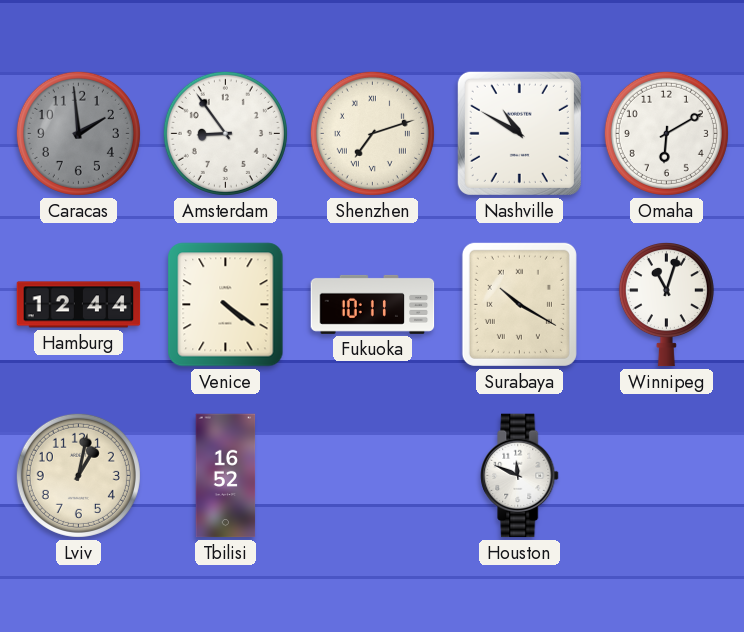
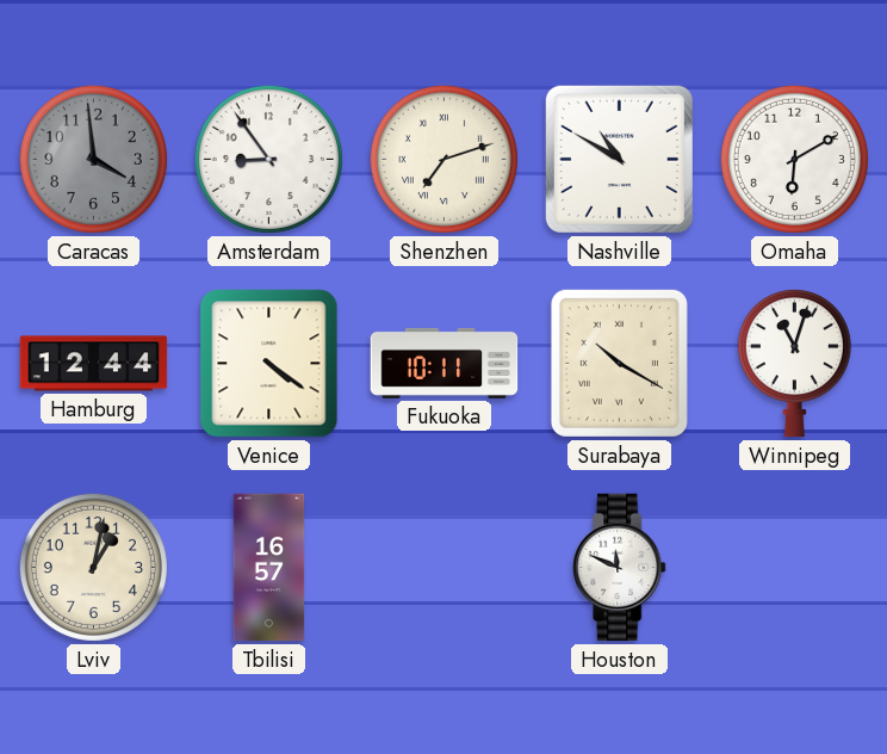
Caracas: 1:59 -> 3:59
Tbilisi: 16:52 -> 16:57
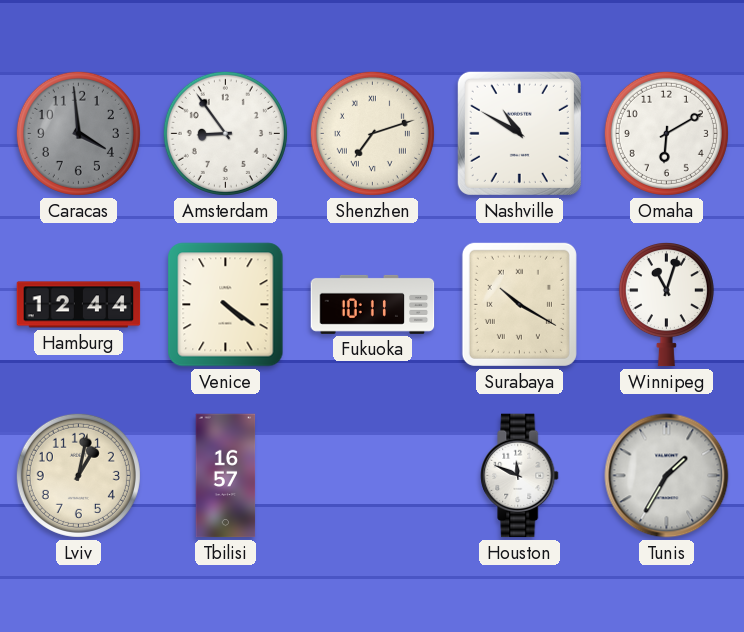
Tunis: none -> 1:35
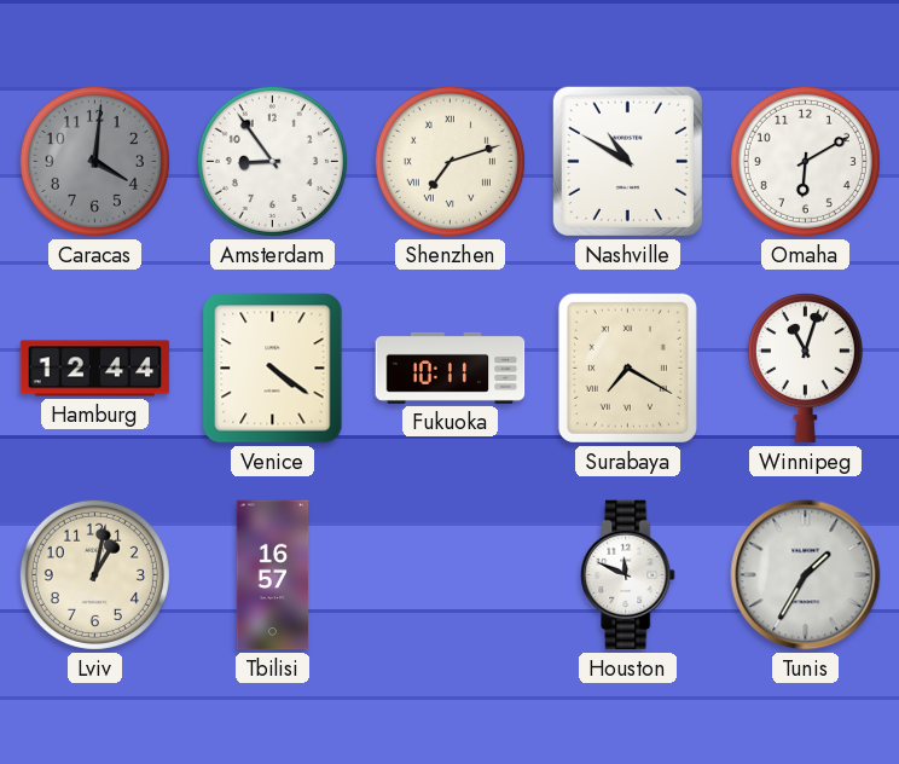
Caracas: 3:59 -> 4:01
Surabaya: 10:20 -> 7:20
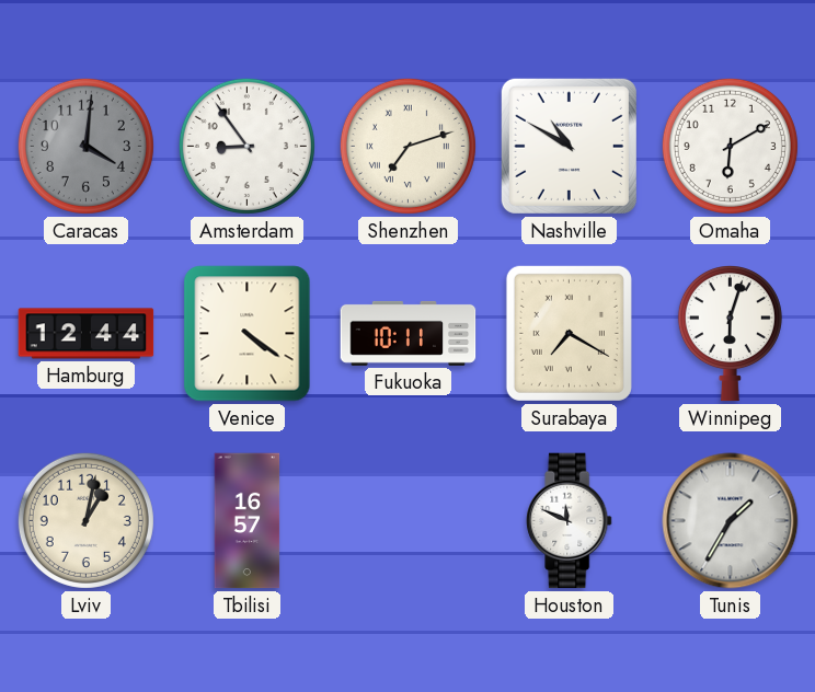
Winnipeg: 11:03 -> 6:03
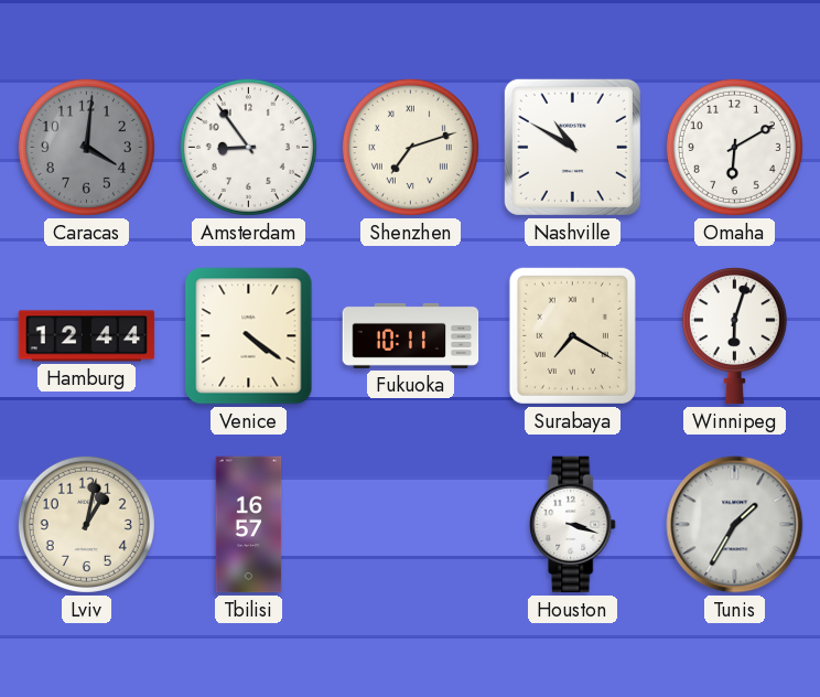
Houston: 11:49 -> 3:18
